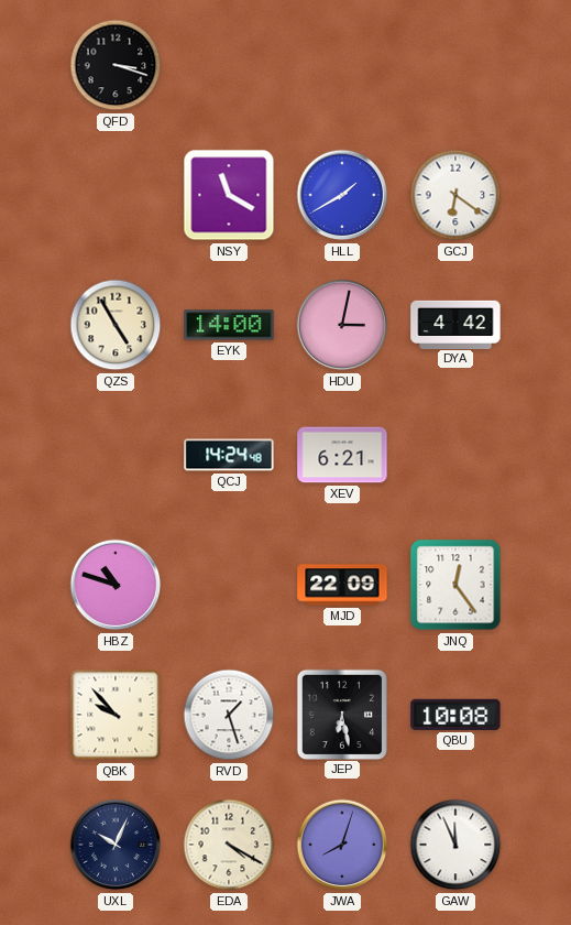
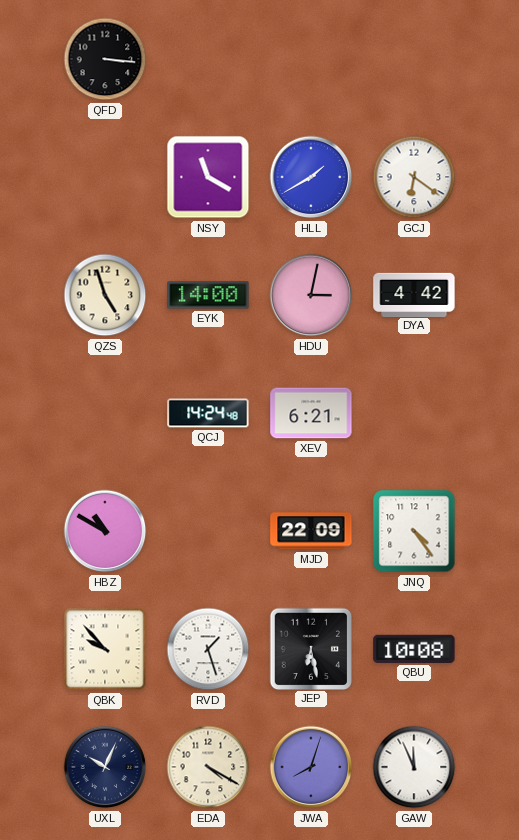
QFD: 3:18 -> 3:16
QZS: 4:55 -> 4:57
HBZ: 10:48 -> 10:50
JNQ: 12:24 -> 4:24
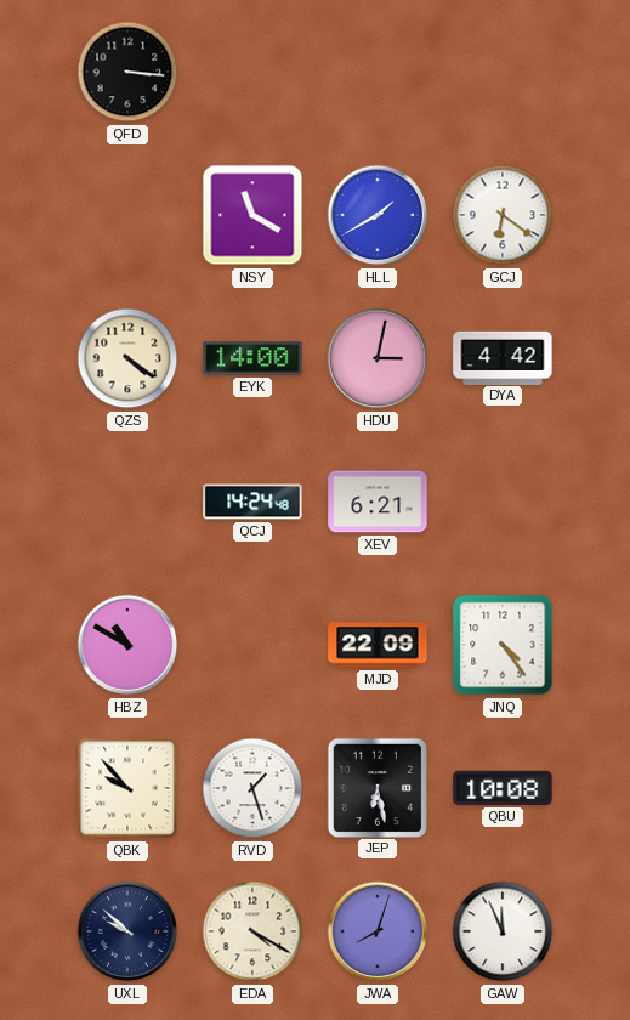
QZS: 4:57 -> 4:21
UXL: 10:04 -> 9:52
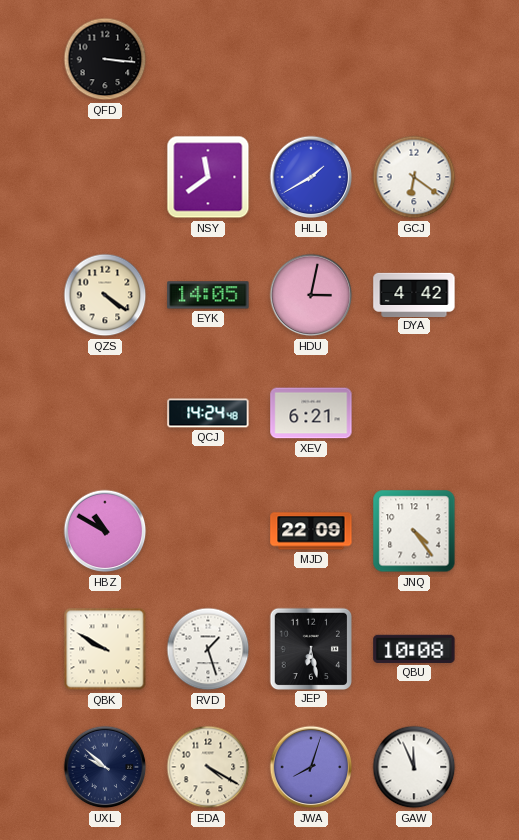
NSY: 11:20 -> 11:39
EYK: 14:00 -> 14:05
QBK: 9:53 -> 9:50
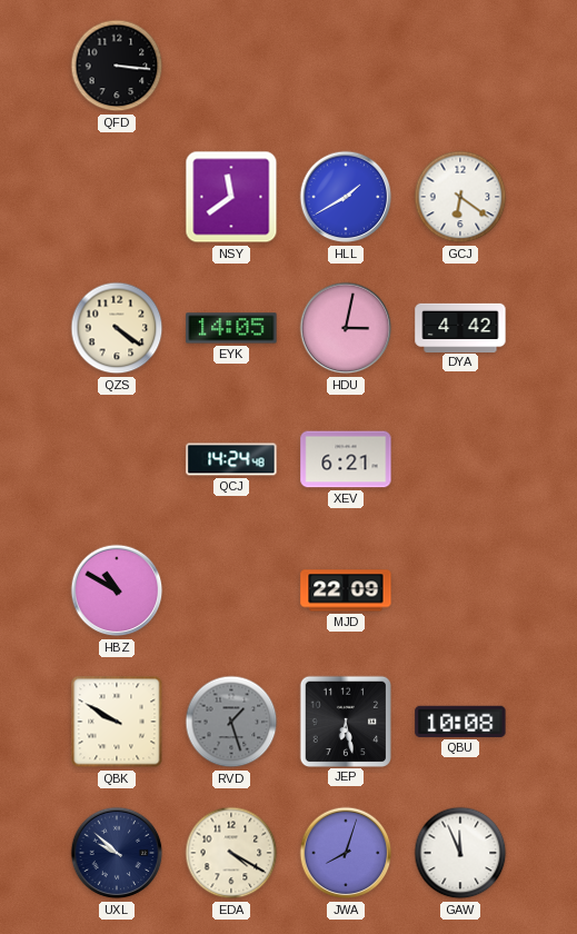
JNQ: 4:24 -> none
RVD dial: white -> grey
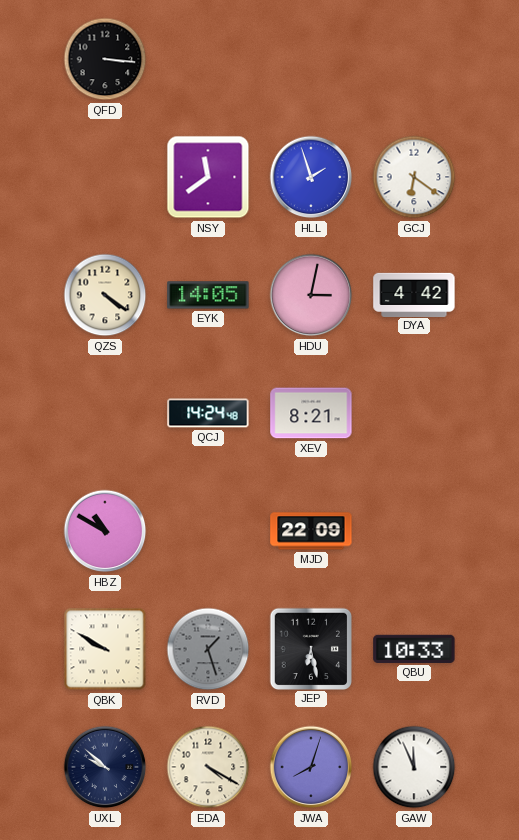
HLL: 1:40 -> 1:57
XEV: 6:21 -> 8:21
QBU: 10:08 -> 10:33
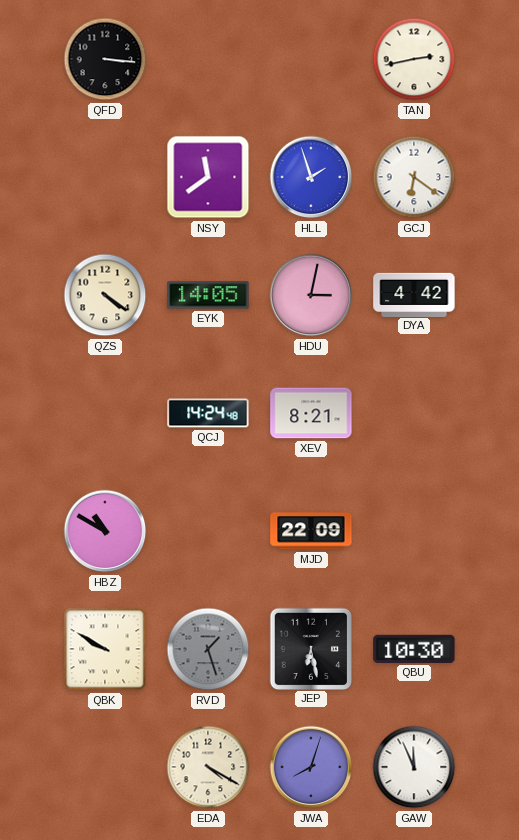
TAN: none -> 2:43
QBU: 10:33 -> 10:30
UXL: 9:52 -> none
